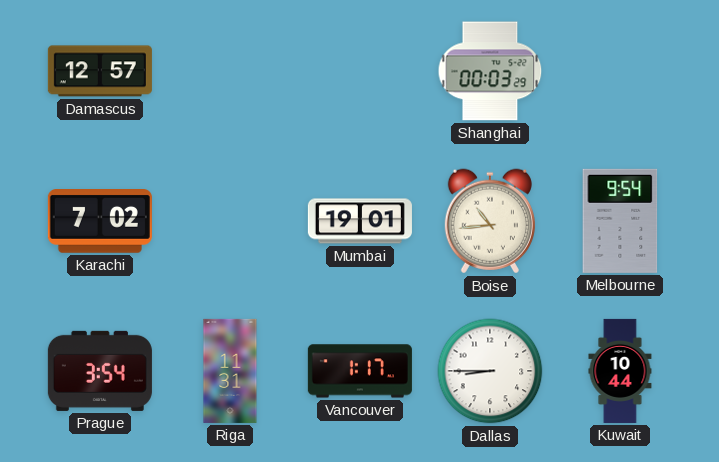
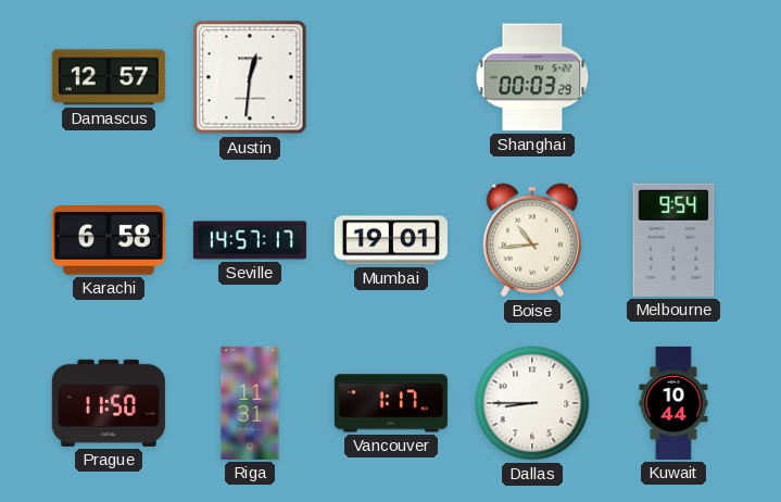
Austin: none -> 12:31
Karachi: 7:02 -> 6:58
Seville: none -> 14:57
Prague: 3:54 -> 11:50
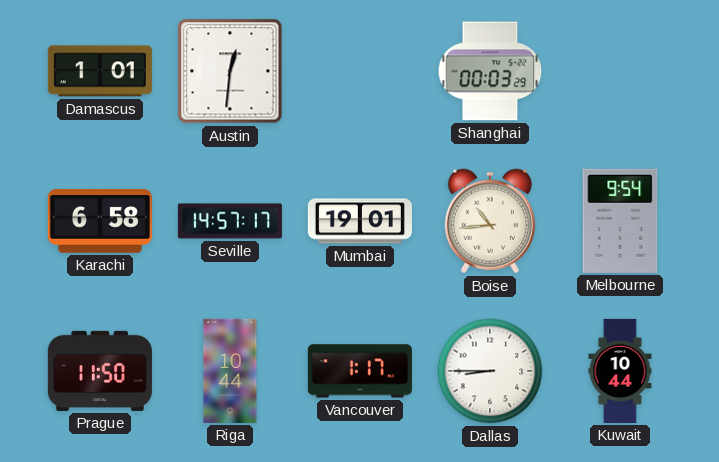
Damascus: 12:57 -> 1:01
Riga: 11:31 -> 10:44
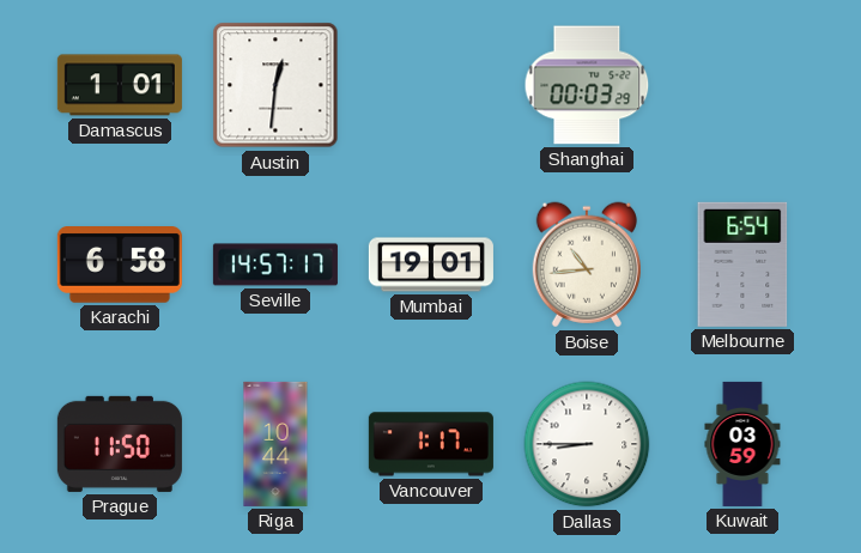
Melbourne: 9:54 -> 6:54
Kuwait: 10:44 -> 03:59
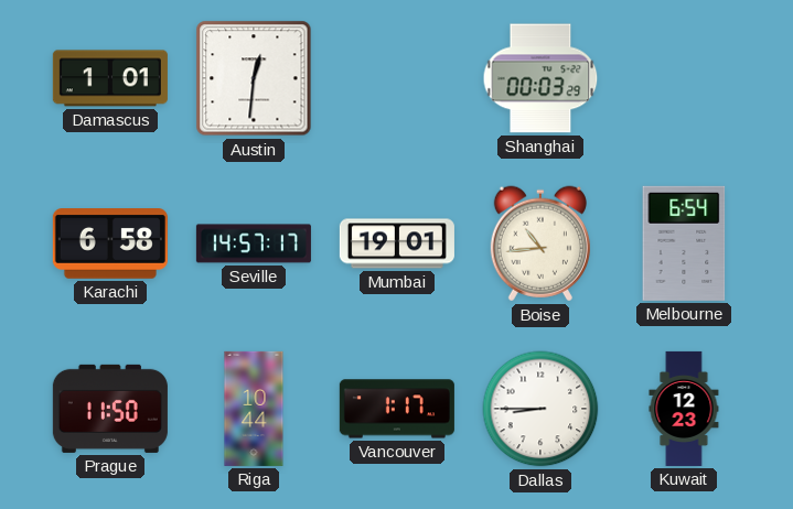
Kuwait: 03:59 -> 12:23
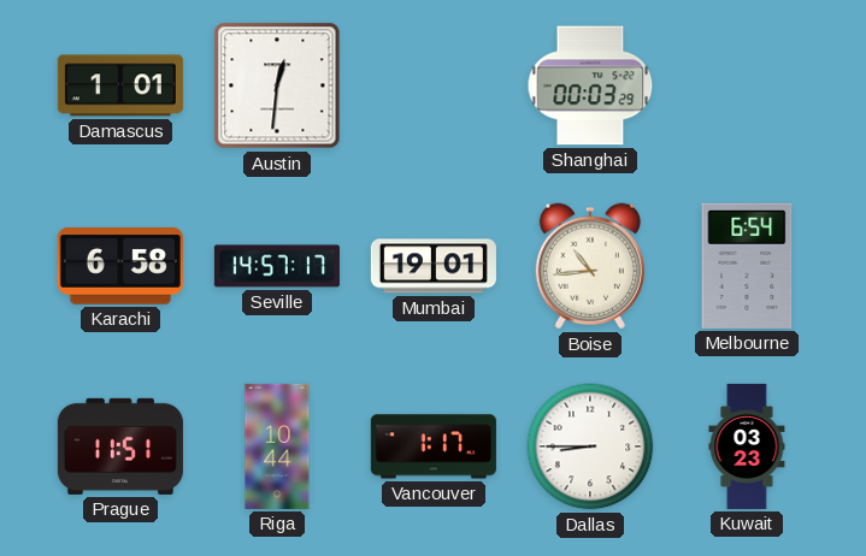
Prague: 11:50 -> 11:51
Kuwait: 12:23 -> 03:23
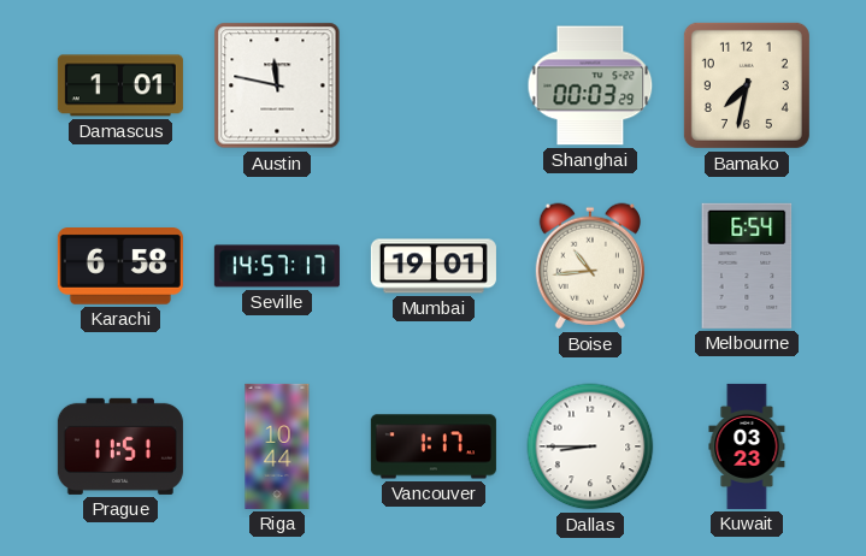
Austin: 12:31 -> 11:47
Bamako: none -> 7:32
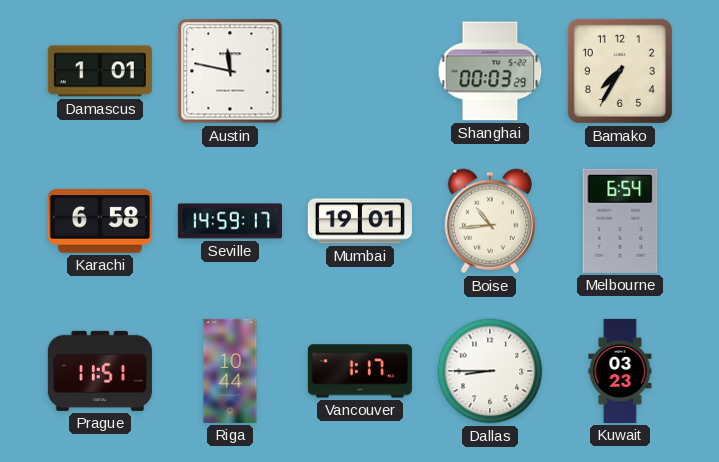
Bamako: 7:32 -> 7:35
Seville: 14:57 -> 14:59
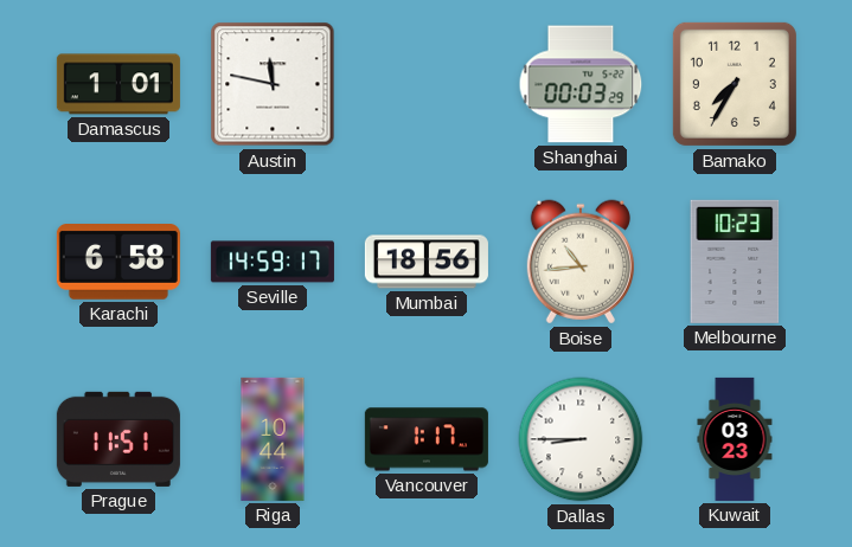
Mumbai: 19:01 -> 18:56
Melbourne: 6:54 -> 10:23
